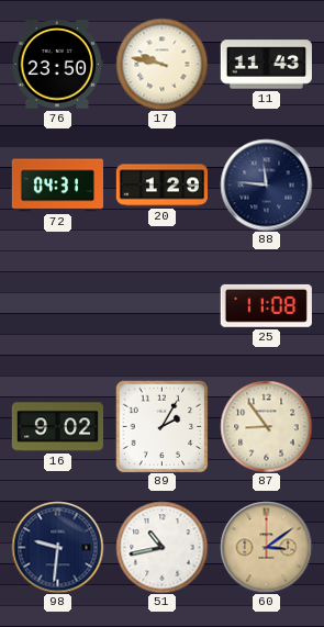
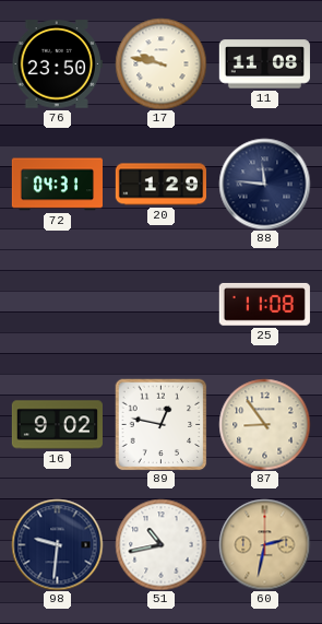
11: 11:43 -> 11:08
89: 2:05 -> 12:47
60: 3:09 -> 2:32
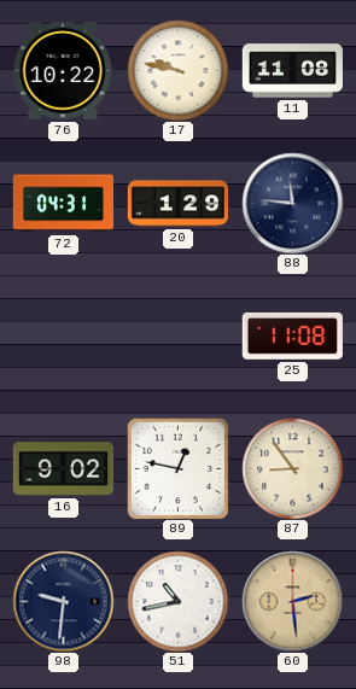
76: 23:50 -> 10:22
60: 2:32 -> 2:29
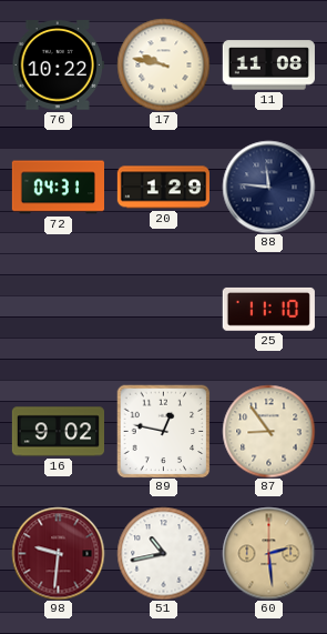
25: 11:08 -> 11:10
98 dial: navy -> burgundy
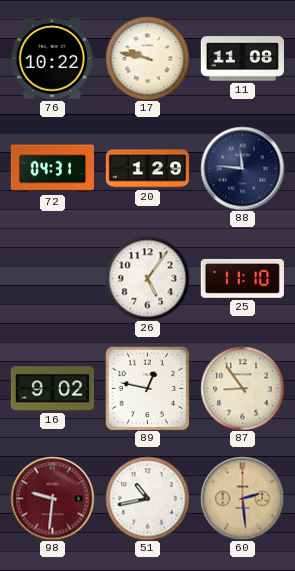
26: none -> 5:06
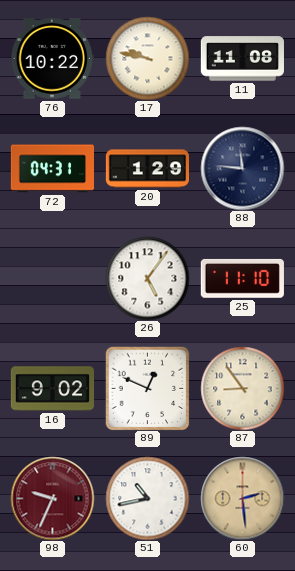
89: 12:47 -> 12:49
98: 9:31 -> 9:34
